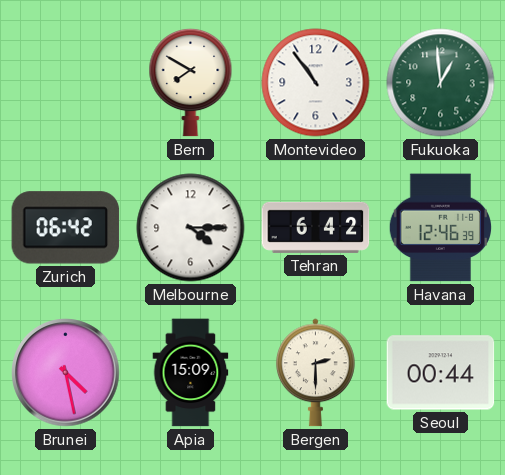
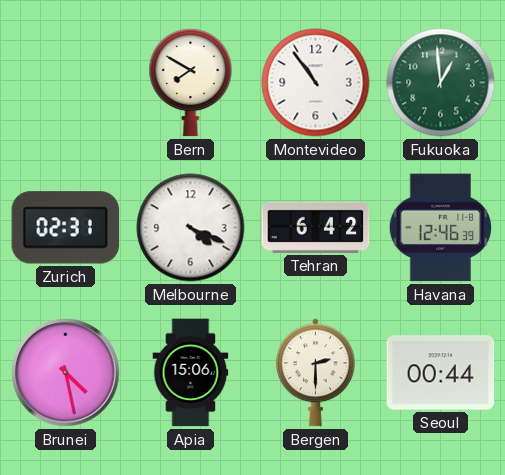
Zurich: 06:42 -> 02:31
Melbourne: 4:15 -> 4:19
Apia: 15:09 -> 15:06
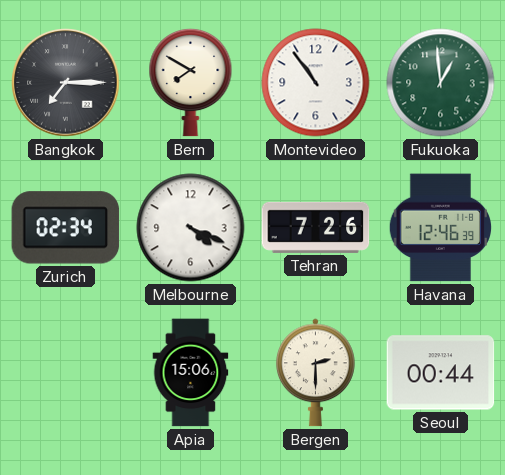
Bangkok: none -> 7:15
Zurich: 02:31 -> 02:34
Tehran: 6:42 -> 7:26
Brunei: 4:28 -> none
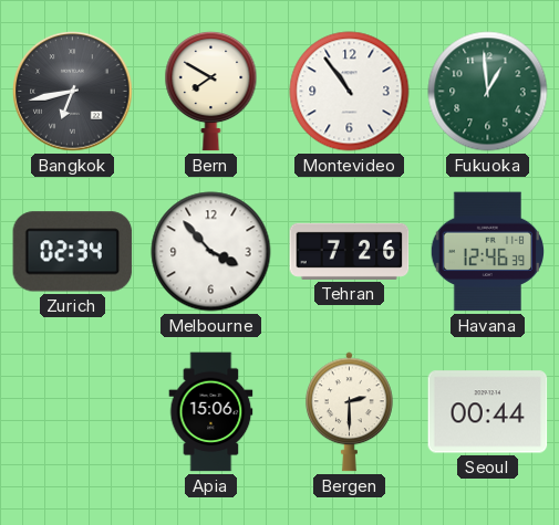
Bangkok: 7:15 -> 6:43
Melbourne: 4:19 -> 3:53
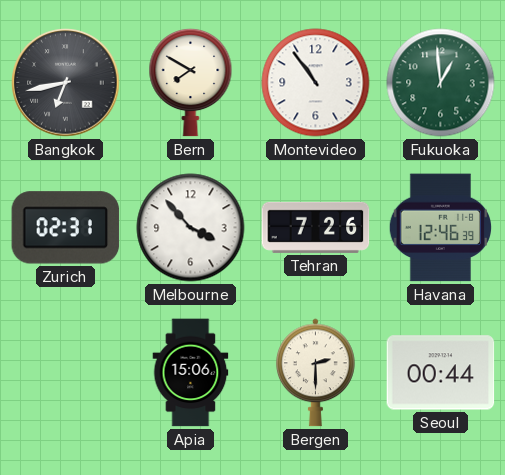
Zurich: 02:34 -> 02:31
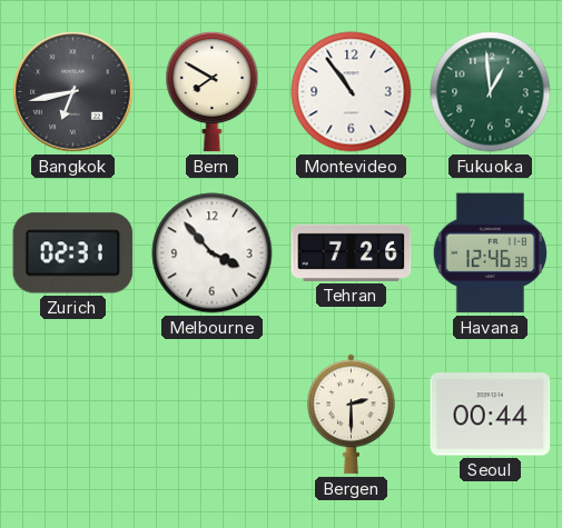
Apia: 15:06 -> none
